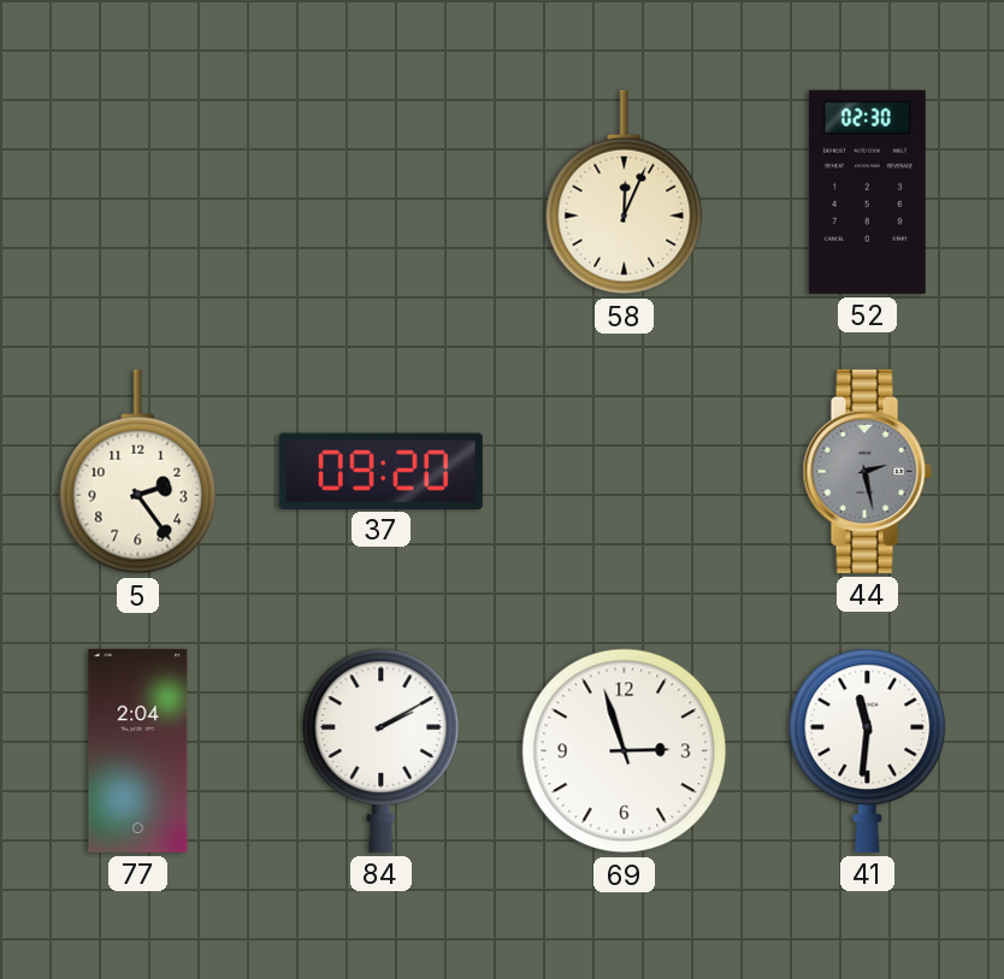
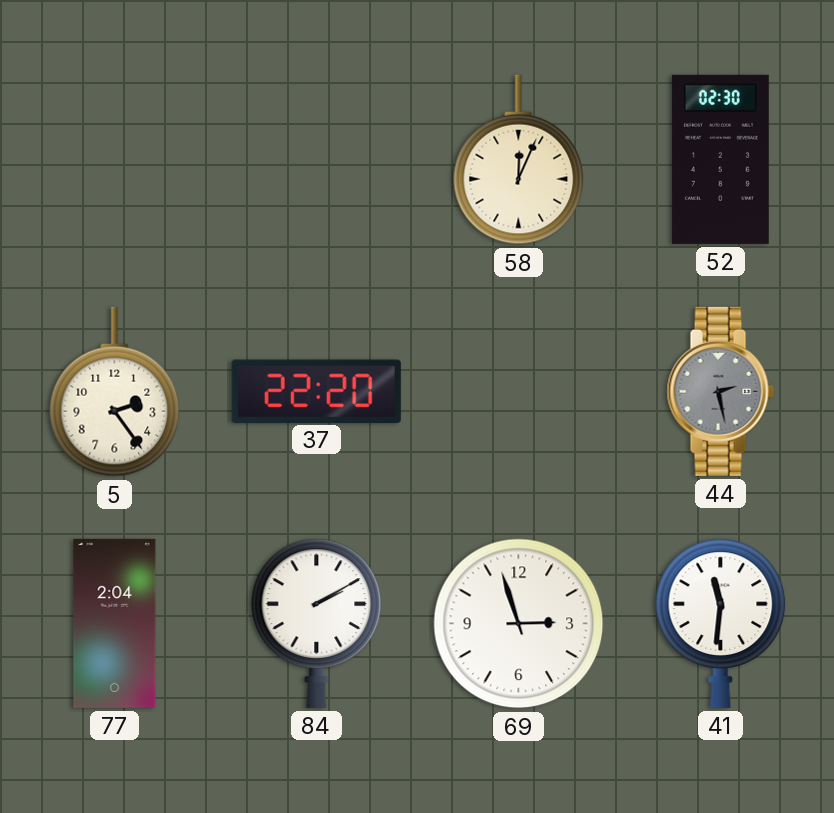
37: 09:20 -> 22:20
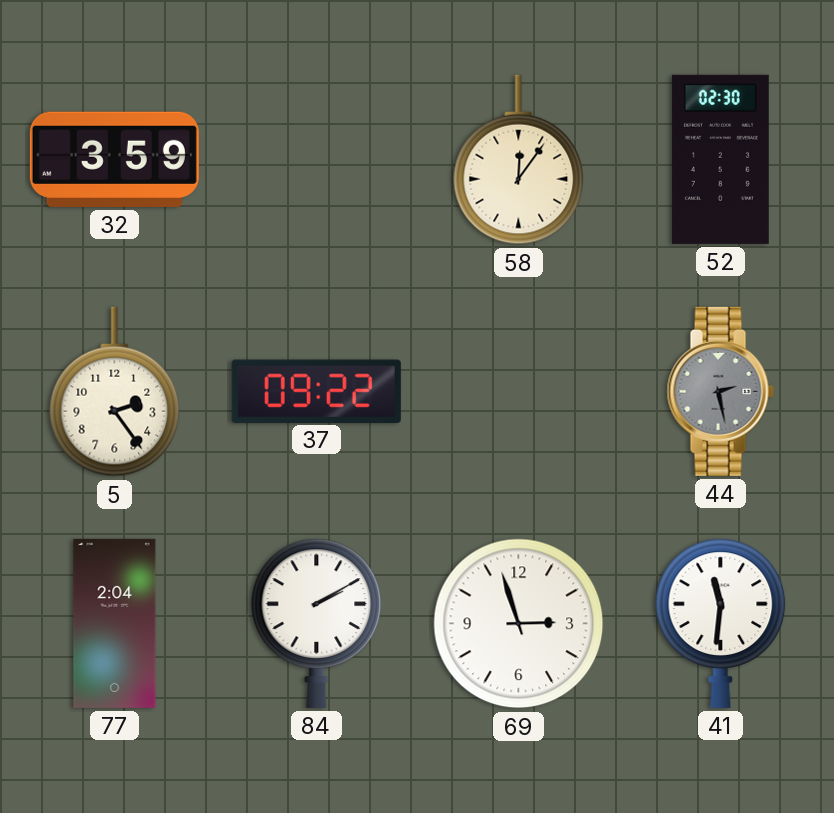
32: none -> 3:59
58: 12:04 -> 12:06
37: 22:20 -> 09:22
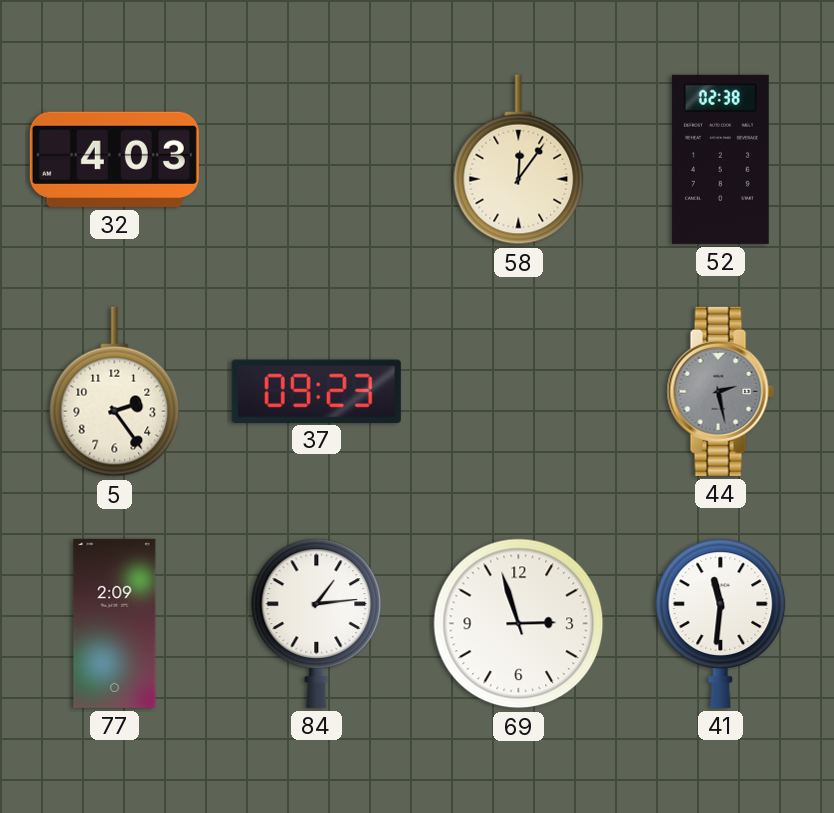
32: 3:59 -> 4:03
52: 02:30 -> 02:38
37: 09:22 -> 09:23
77: 2:04 -> 2:09
84: 2:10 -> 1:14
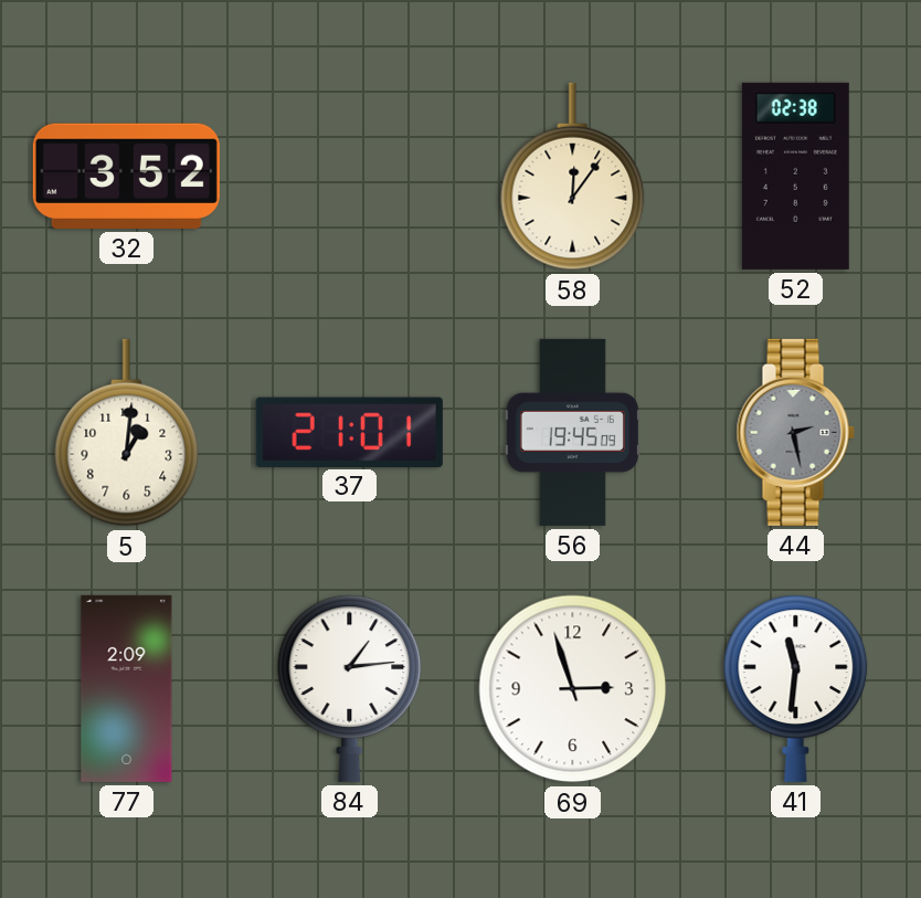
32: 4:03 -> 3:52
5: 2:24 -> 1:01
37: 09:23 -> 21:01
56: none -> 19:45
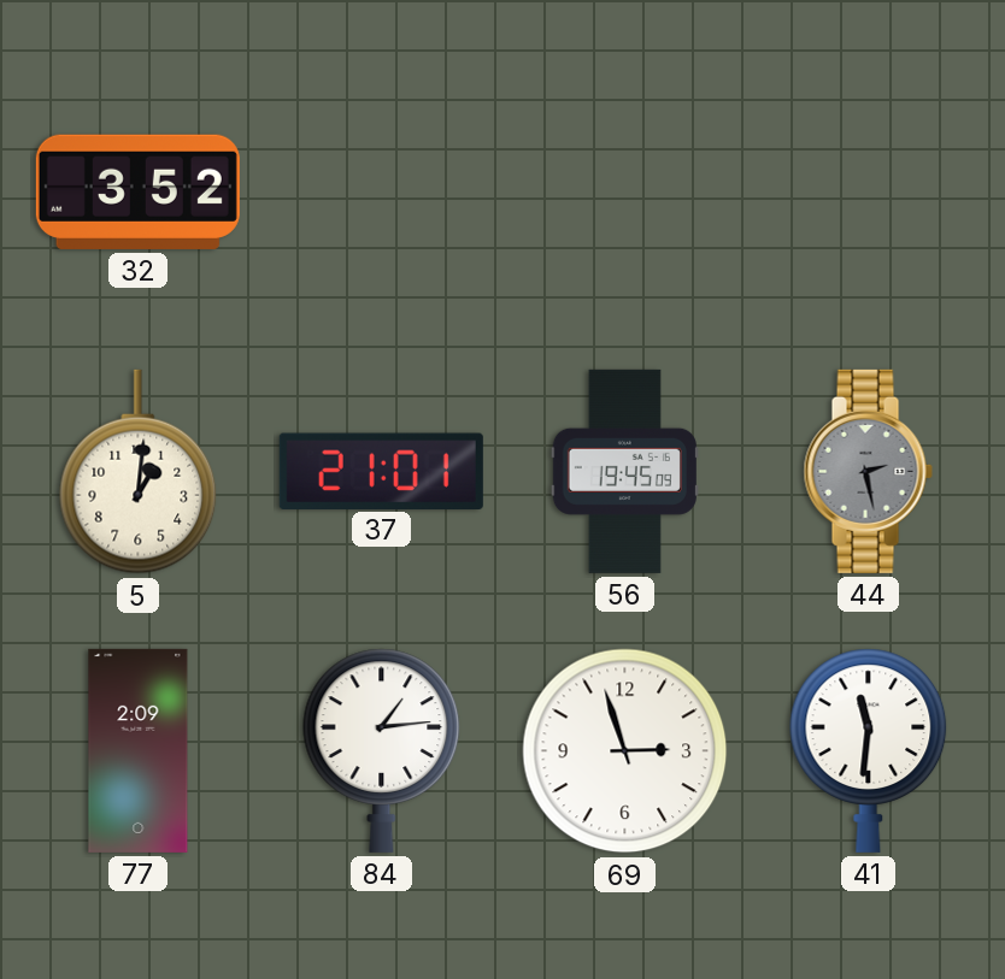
58: 12:06 -> none
52: 02:38 -> none
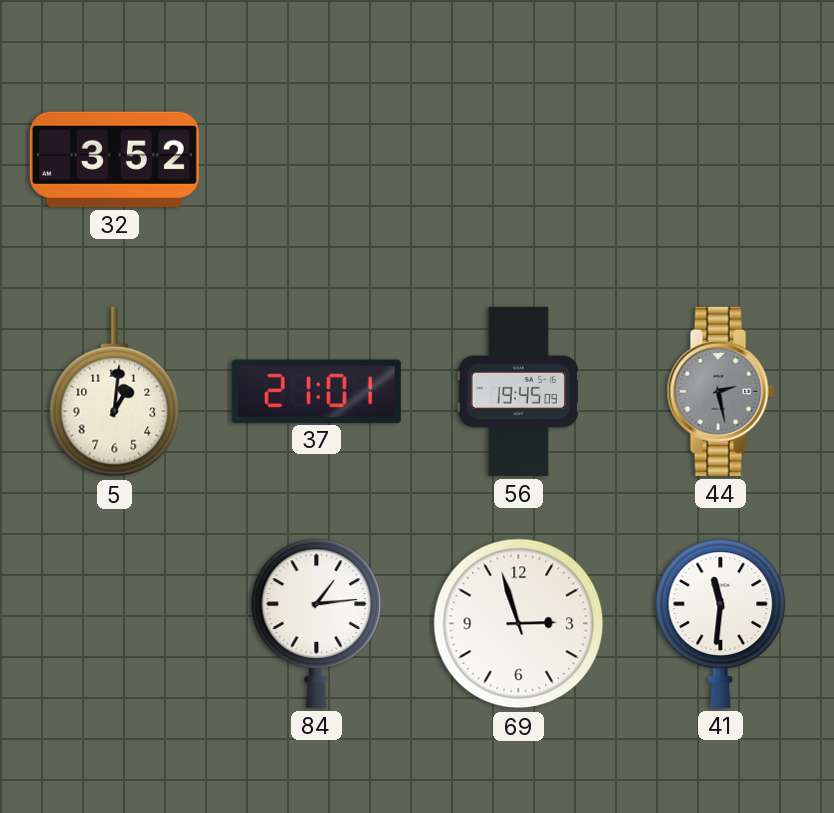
77: 2:09 -> none
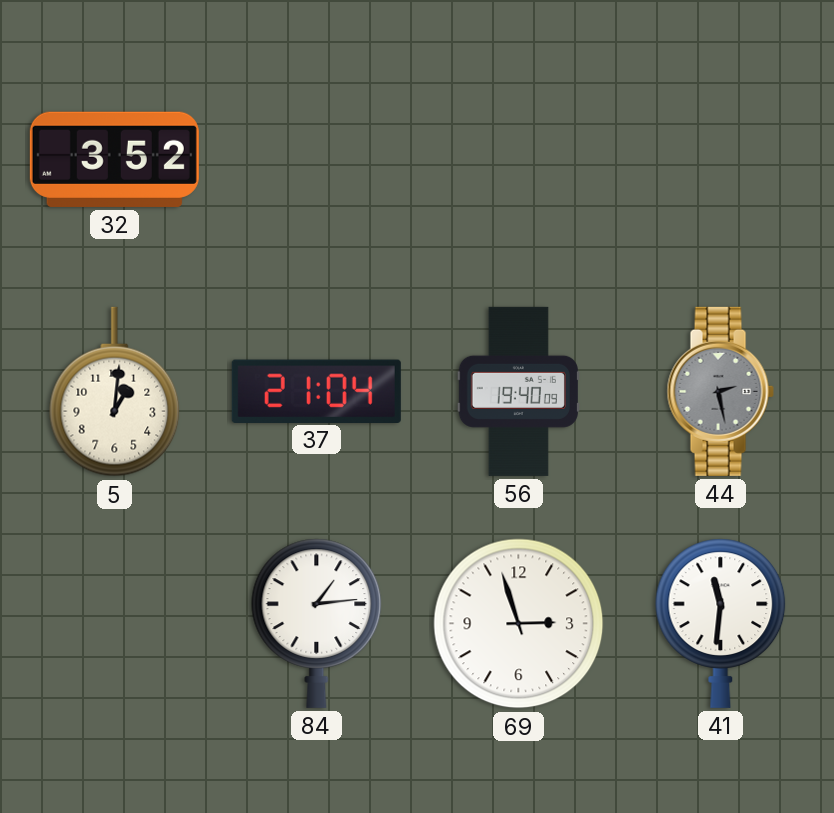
37: 21:01 -> 21:04
56: 19:45 -> 19:40
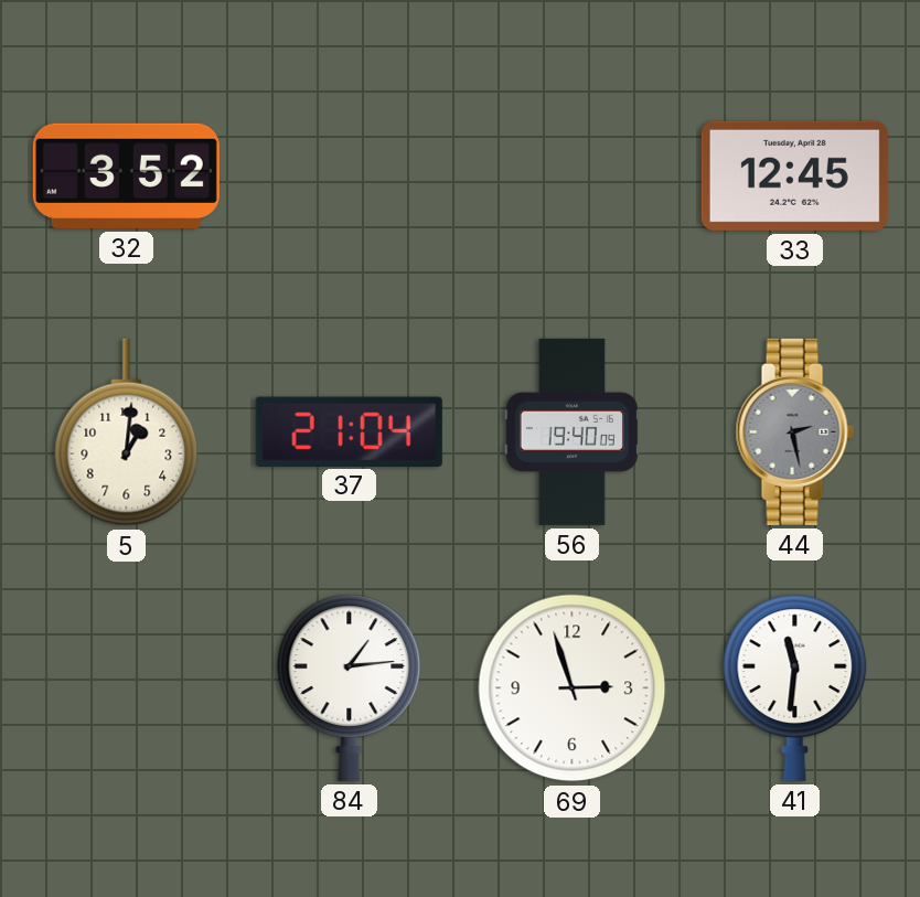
33: none -> 12:45
